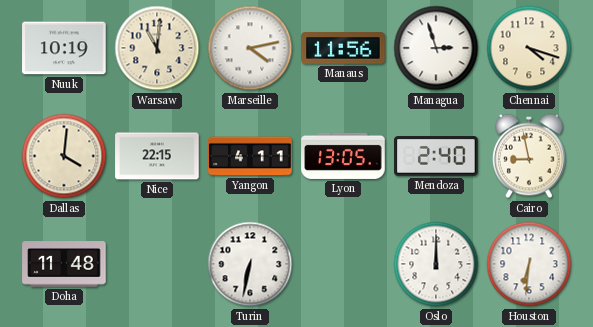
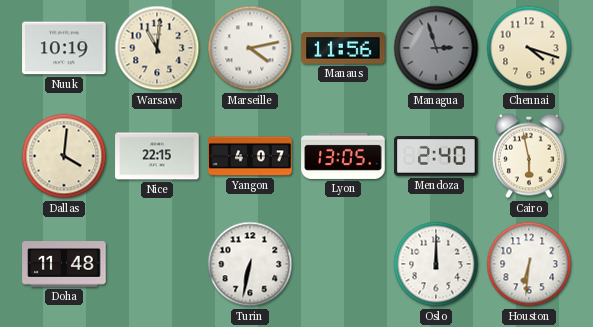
Managua dial: white -> grey
Yangon: 4:11 -> 4:07
Cairo: 8:58 -> 5:58
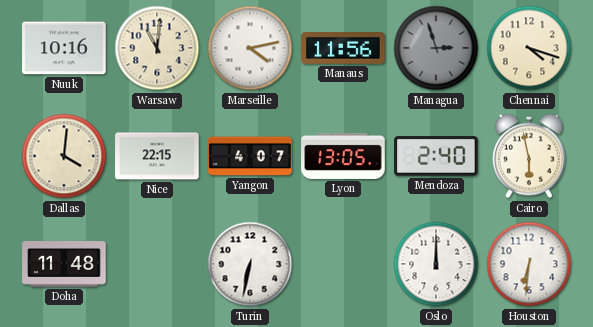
Nuuk: 10:19 -> 10:16
